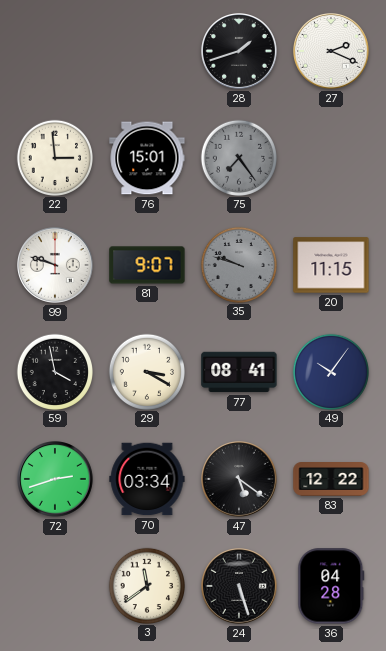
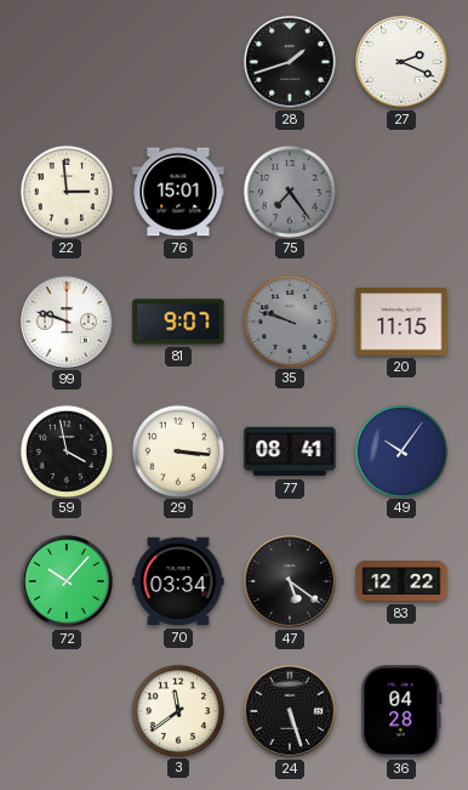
29: 3:20 -> 3:16
72: 2:42 -> 10:07
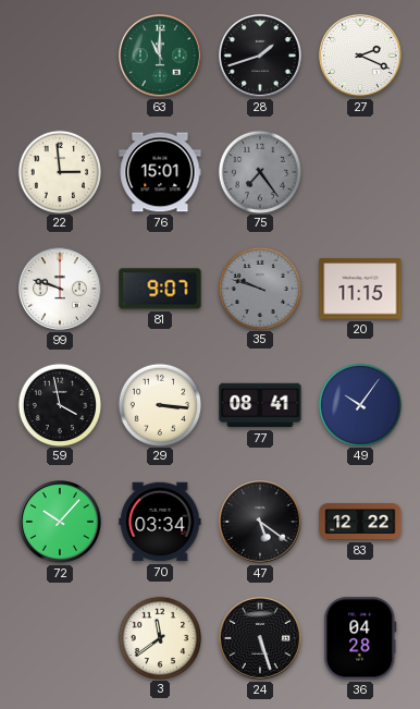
63: none -> 11:00
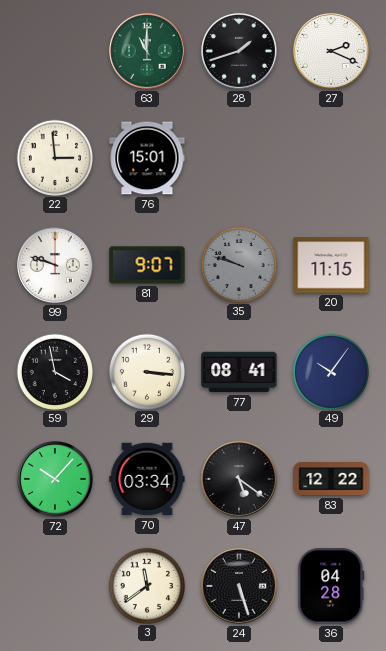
75: 7:24 -> none
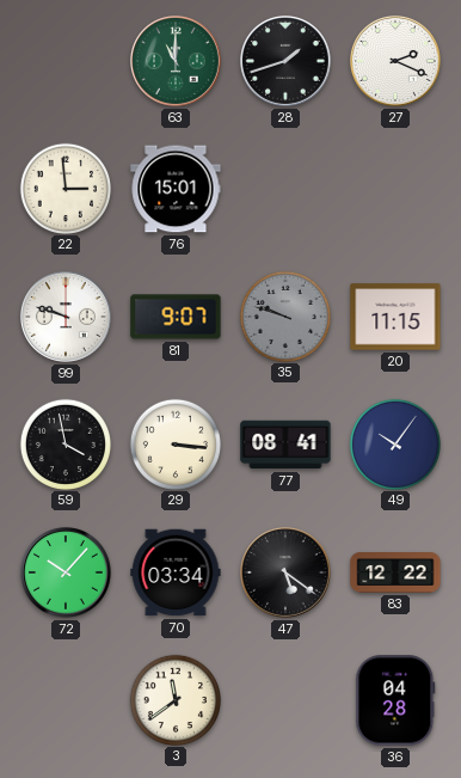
24: 5:27 -> none
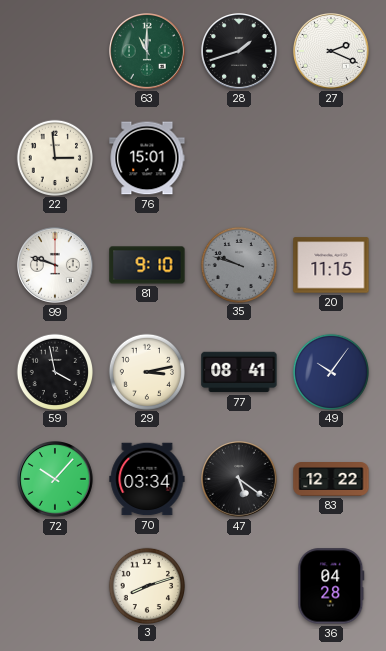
81: 9:07 -> 9:10
29: 3:16 -> 3:13
3: 11:39 -> 8:12
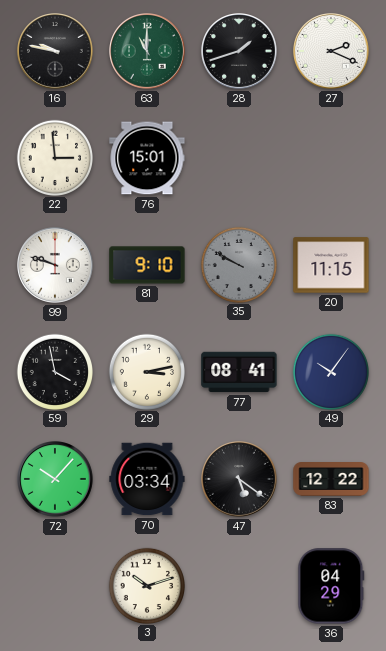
16: none -> 9:47
35: 9:48 -> 9:50
3: 8:12 -> 10:12
36: 04:28 -> 04:29
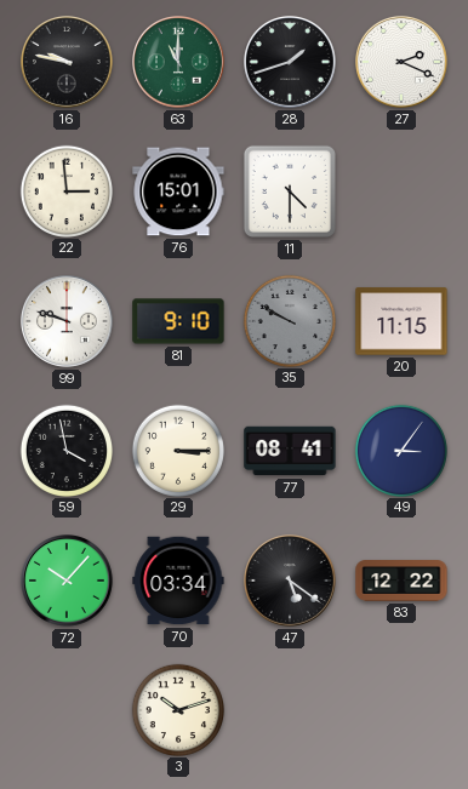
11: none -> 4:30
29: 3:13 -> 3:15
49: 10:06 -> 3:06
36: 04:29 -> none
